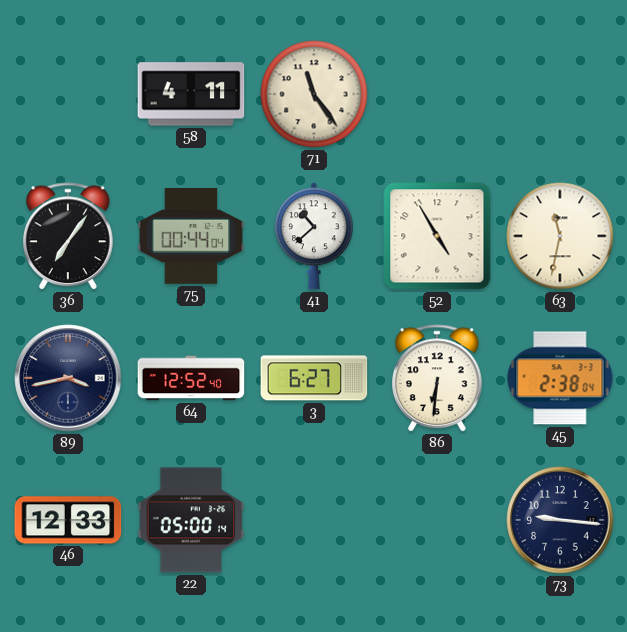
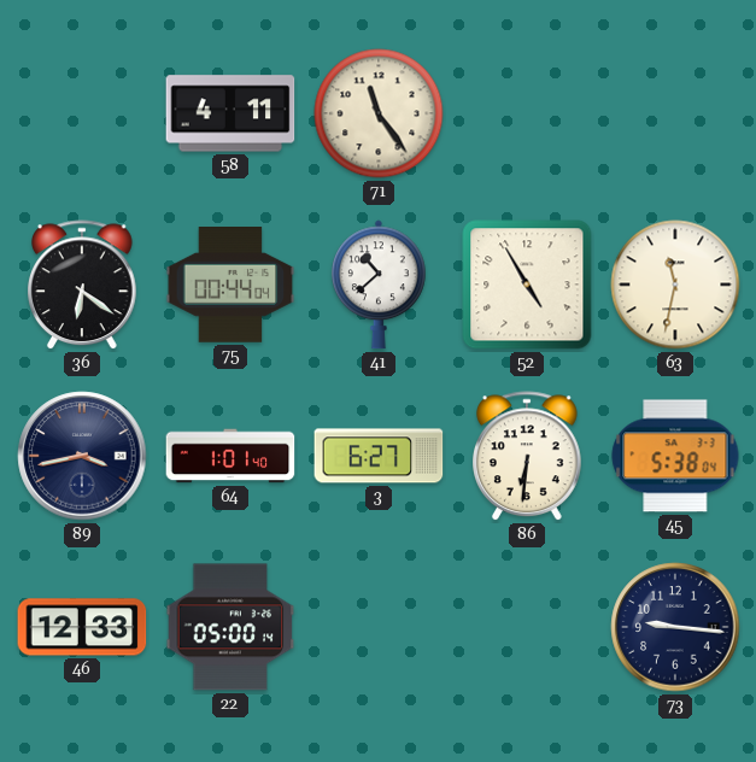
36: 7:06 -> 6:21
64: 12:52 -> 1:01
45: 2:38 -> 5:38
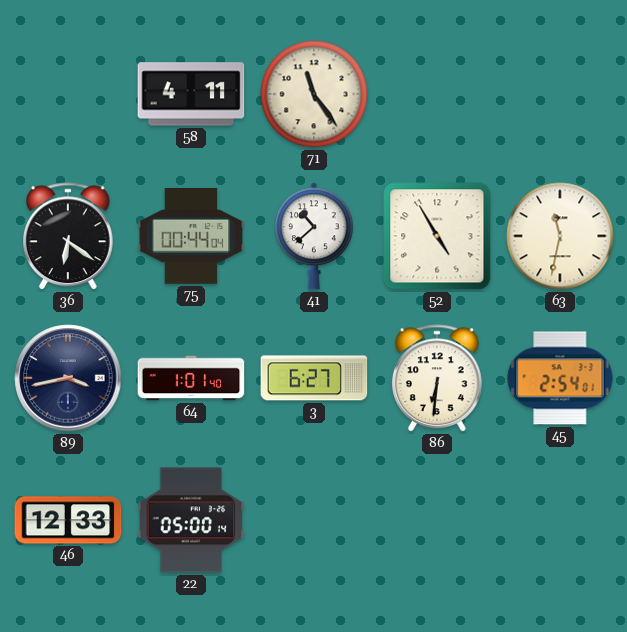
45: 5:38 -> 2:54
73: 9:16 -> none
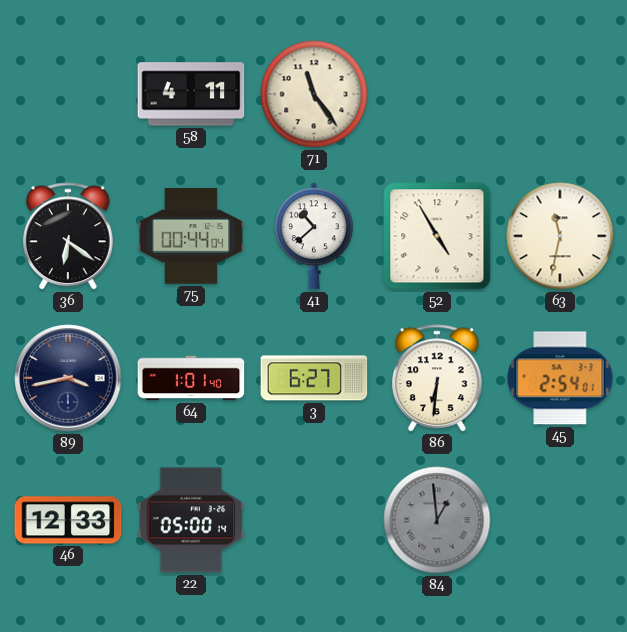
84: none -> 12:59
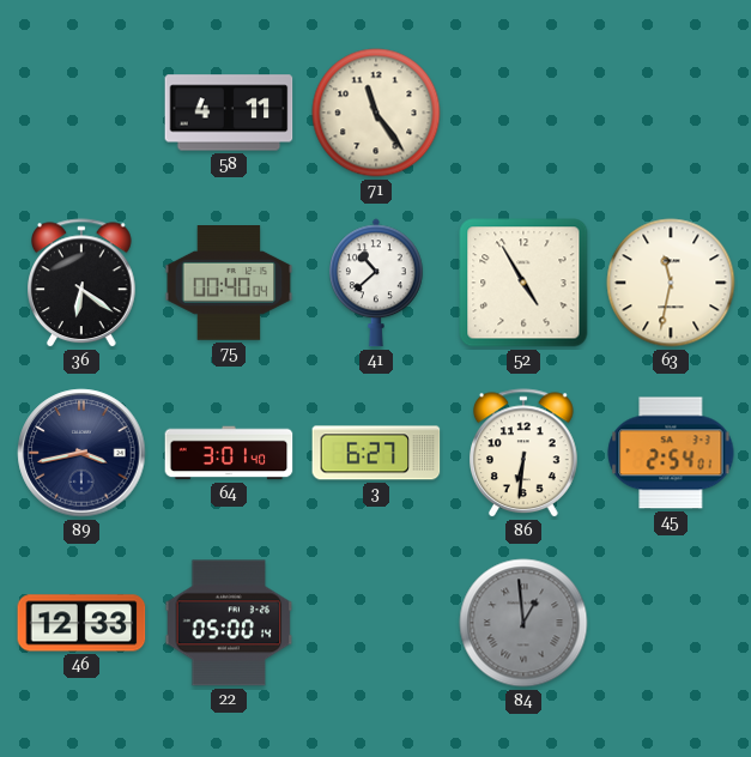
75: 00:44 -> 00:40
64: 1:01 -> 3:01
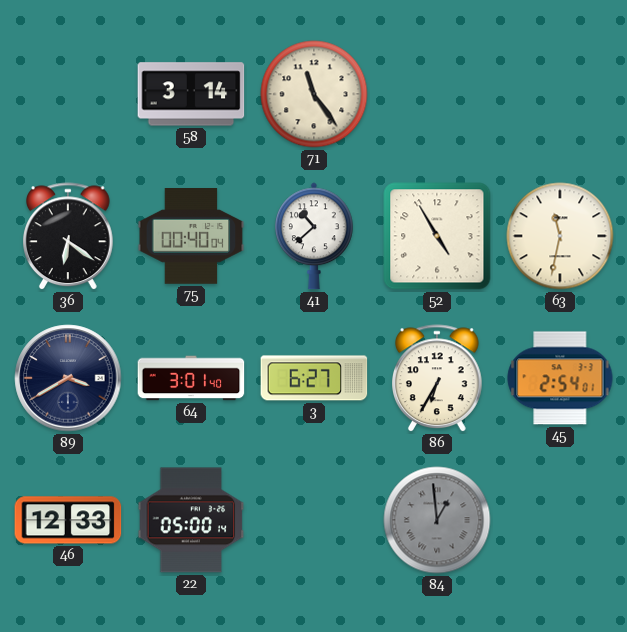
58: 4:11 -> 3:14
89: 3:43 -> 3:40
86: 6:31 -> 6:35
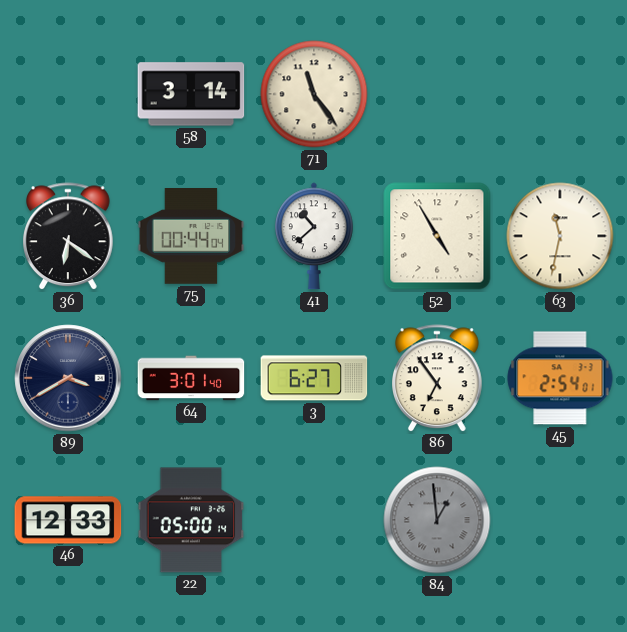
75: 00:40 -> 00:44
86: 6:35 -> 6:54
